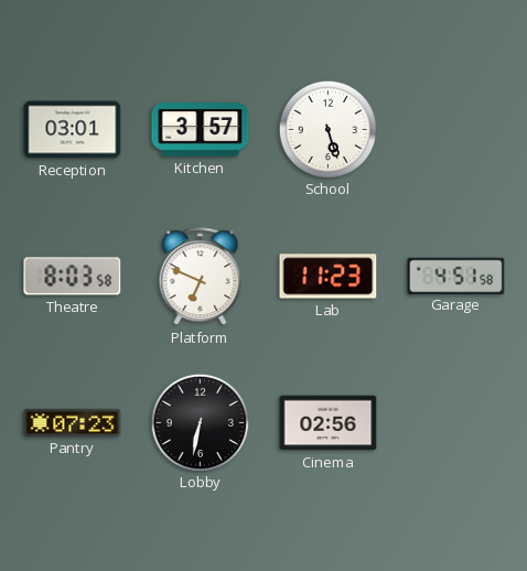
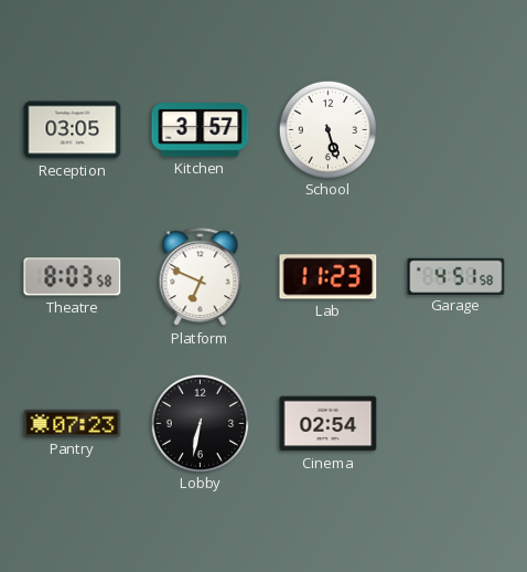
Reception: 03:01 -> 03:05
Cinema: 02:56 -> 02:54
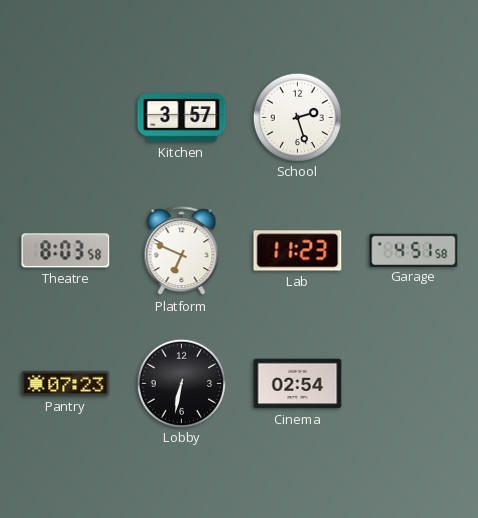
Reception: 03:05 -> none
School: 5:27 -> 2:27
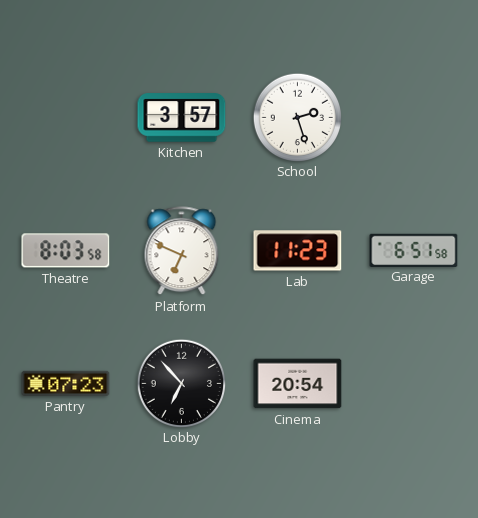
Garage: 4:51 -> 6:51
Lobby: 6:32 -> 6:53
Cinema: 02:54 -> 20:54
